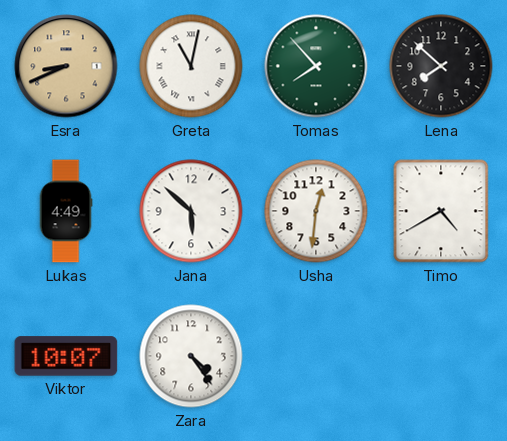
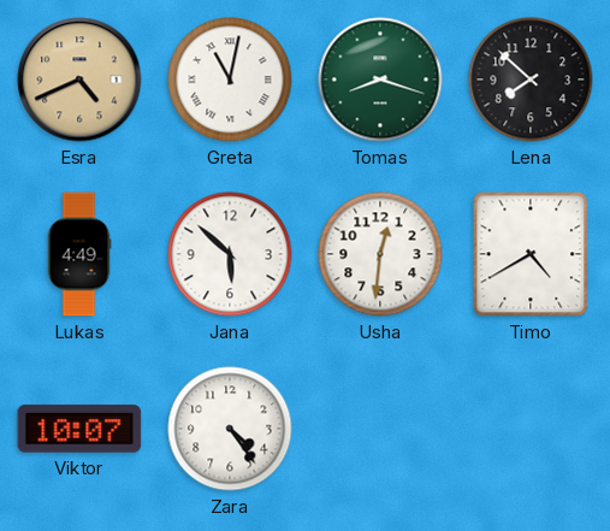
Esra: 8:41 -> 4:41
Tomas: 7:53 -> 8:18
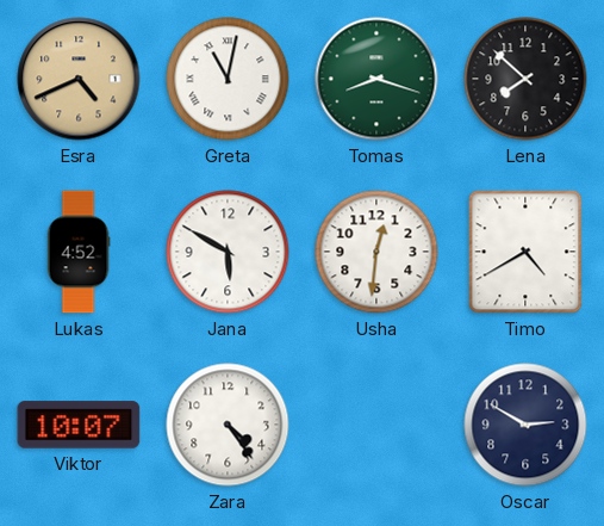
Lukas: 4:49 -> 4:52
Jana: 5:52 -> 5:50
Oscar: none -> 2:50
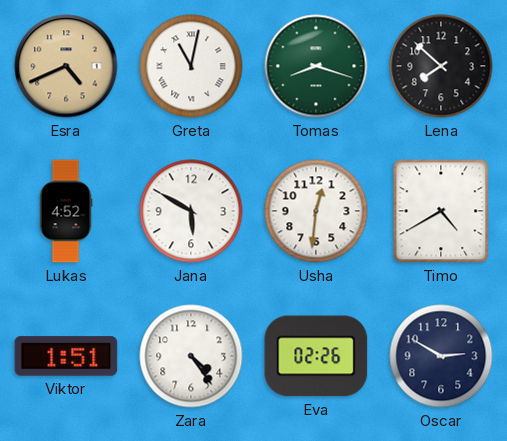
Viktor: 10:07 -> 1:51
Eva: none -> 02:26
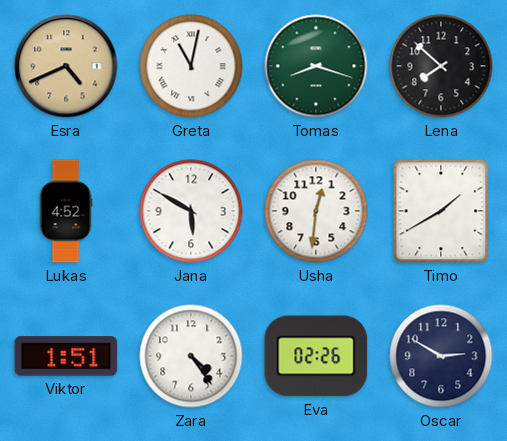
Timo: 4:40 -> 1:40
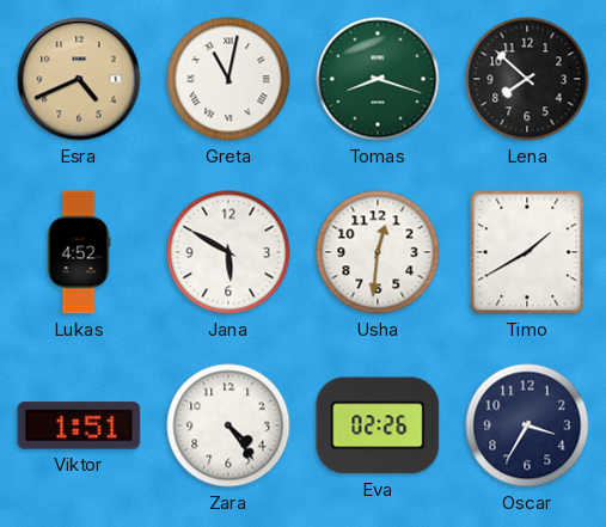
Oscar: 2:50 -> 3:35
